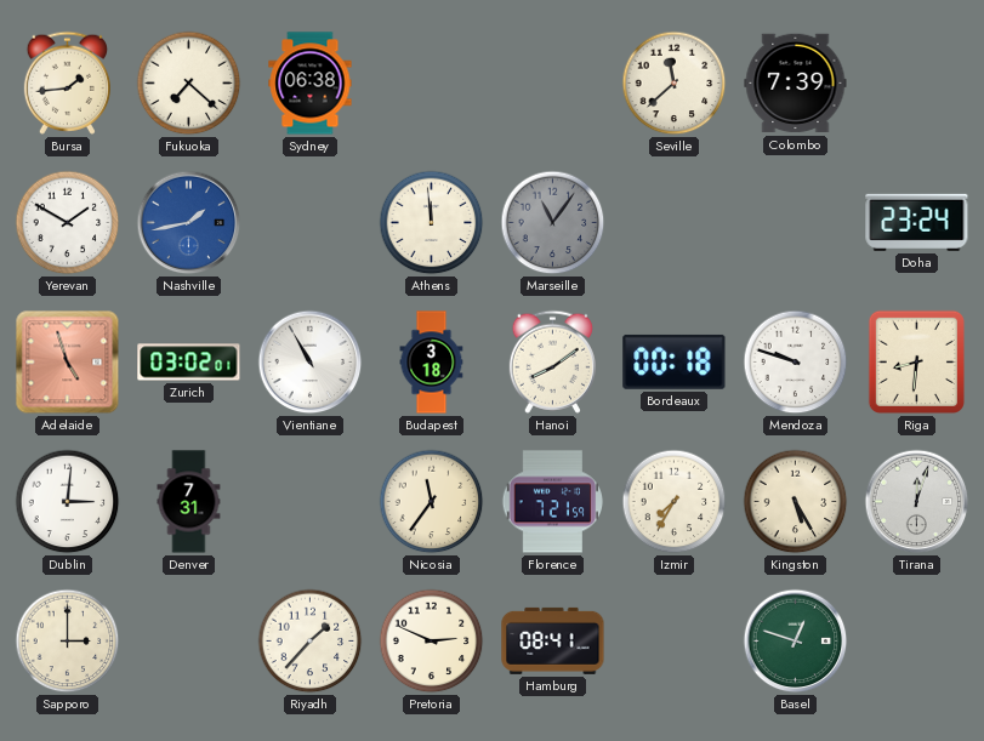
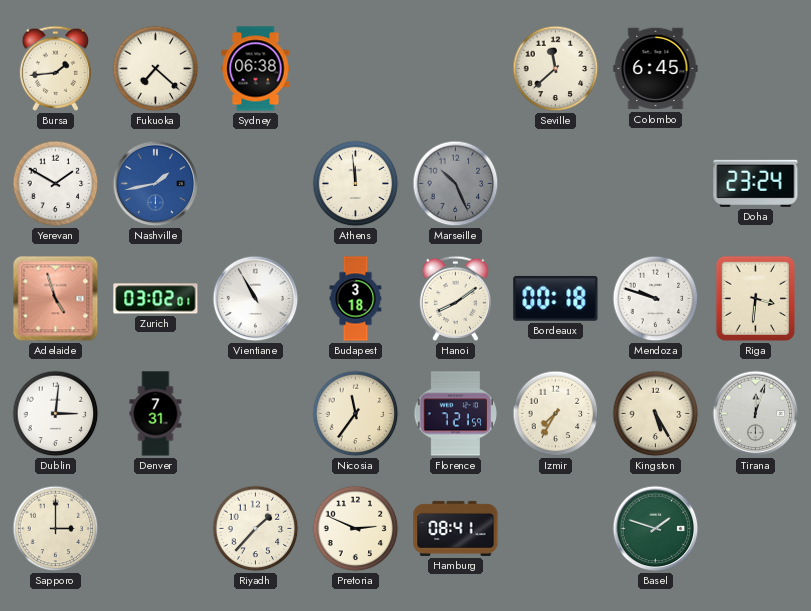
Colombo: 7:39 -> 6:45
Marseille: 11:06 -> 10:26
Riga: 8:31 -> 3:31
Basel: 12:48 -> 1:48
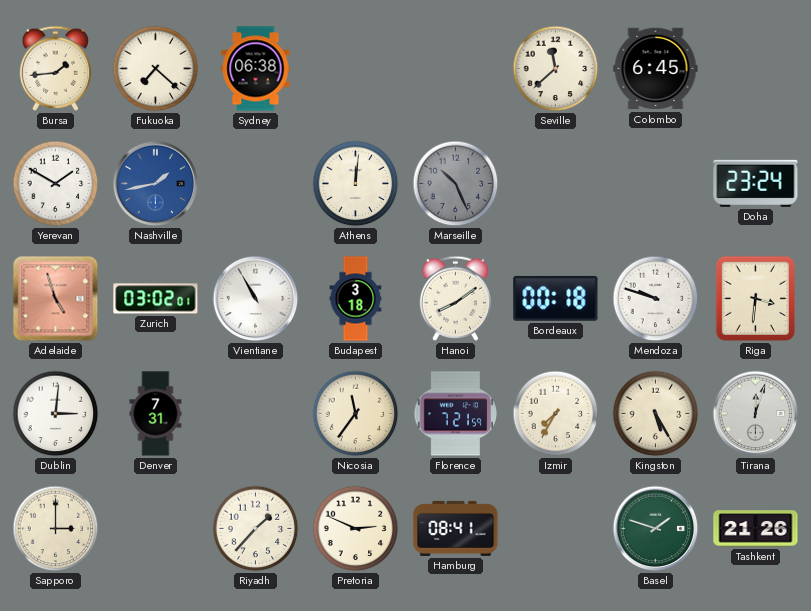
Athens: 11:59 -> 12:01
Tashkent: none -> 21:26
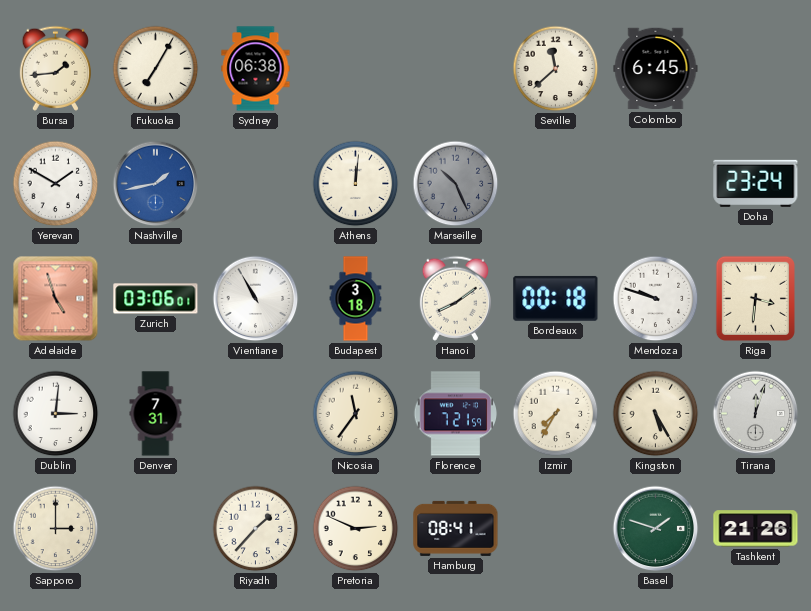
Fukuoka: 7:22 -> 7:05
Zurich: 03:02 -> 03:06
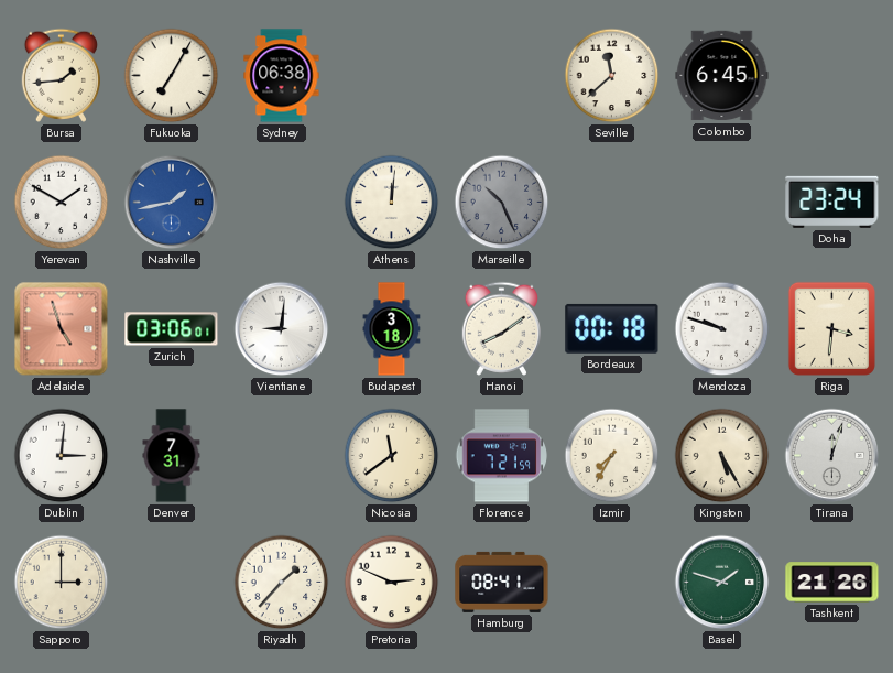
Vientiane: 10:55 -> 9:01
Nicosia: 11:36 -> 11:39
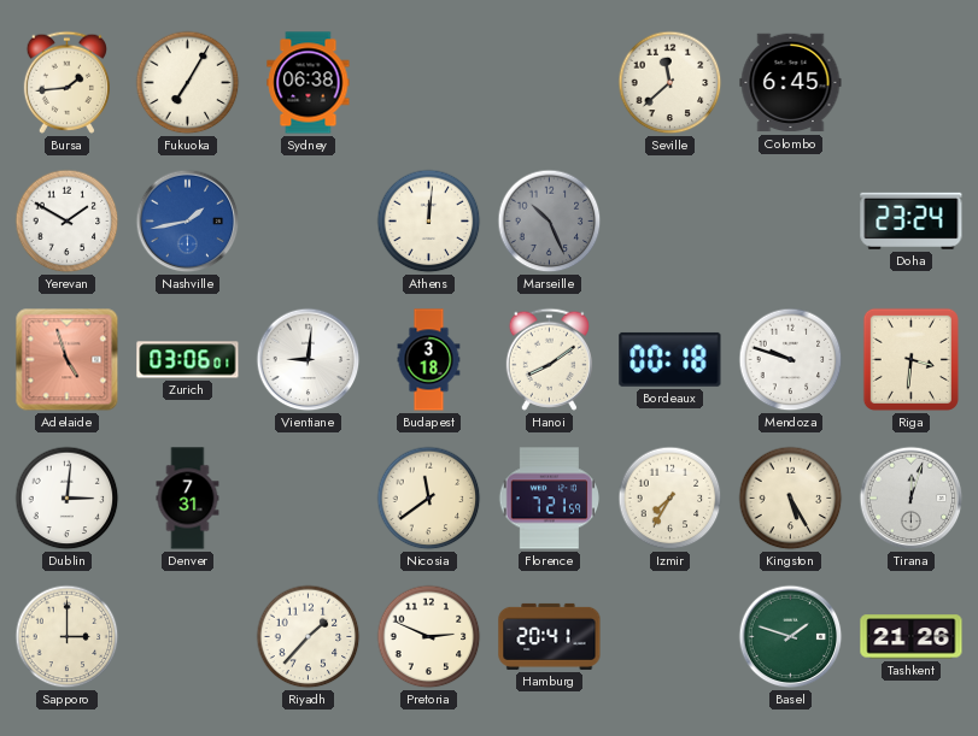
Hamburg: 08:41 -> 20:41
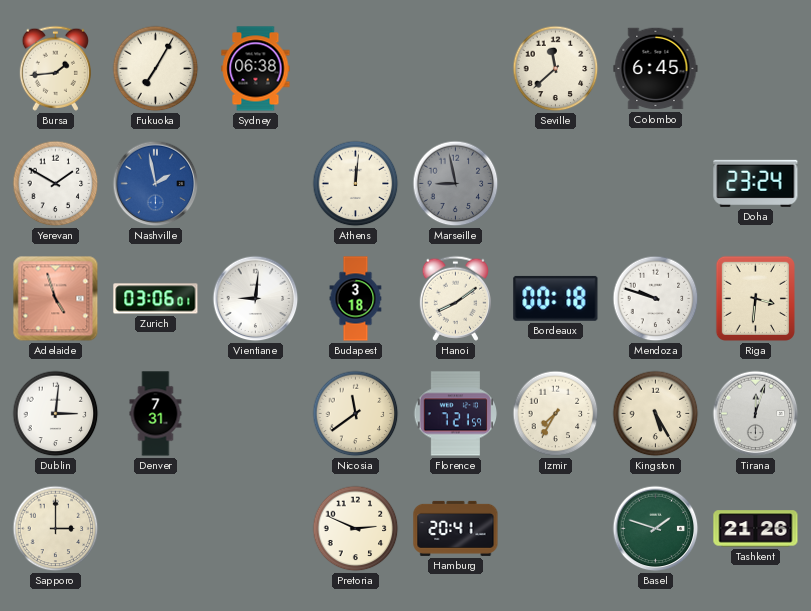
Nashville: 1:43 -> 1:58
Marseille: 10:26 -> 8:58
Riyadh: 1:37 -> none
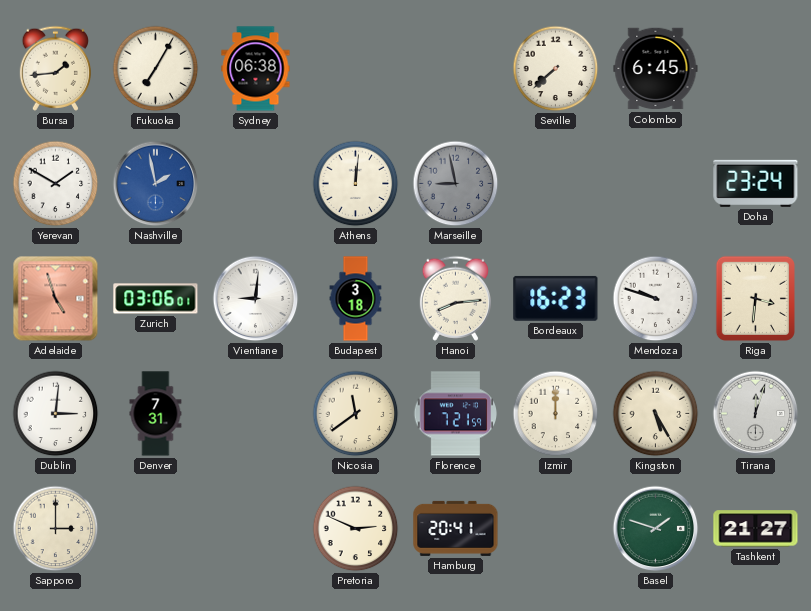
Seville: 11:38 -> 7:38
Hanoi: 8:09 -> 8:14
Bordeaux: 00:18 -> 16:23
Izmir: 7:35 -> 12:00
Tashkent: 21:26 -> 21:27
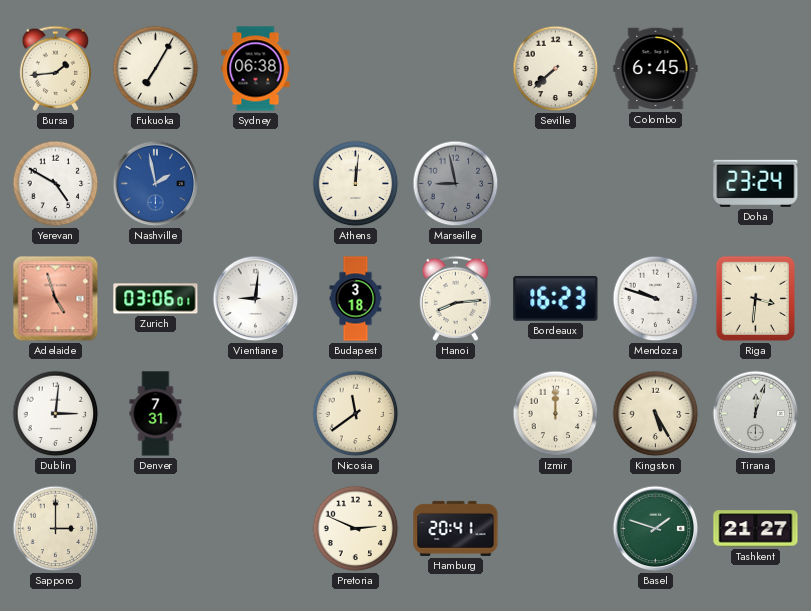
Yerevan: 1:50 -> 4:50
Florence: 7:21 -> none
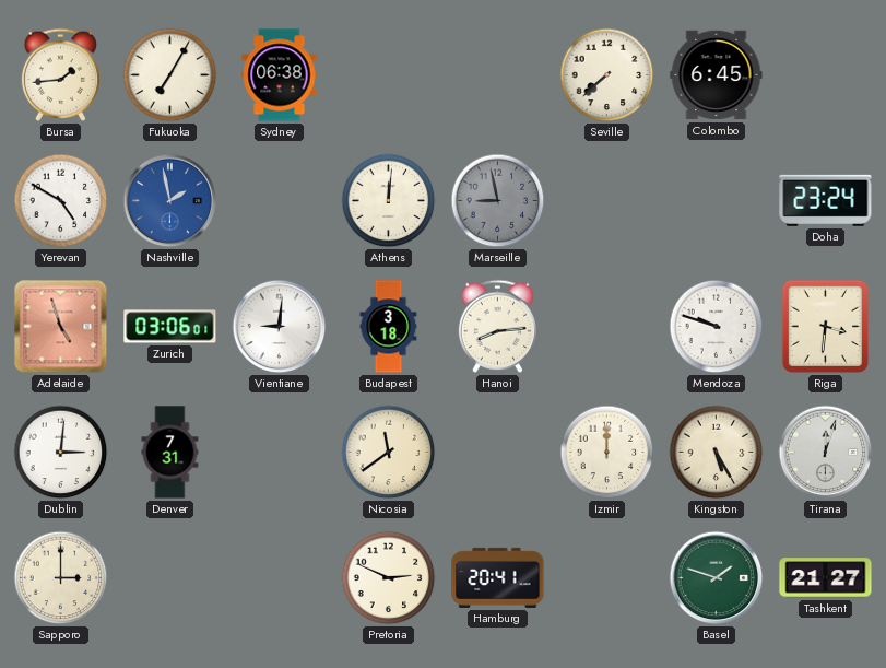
Bordeaux: 16:23 -> none
